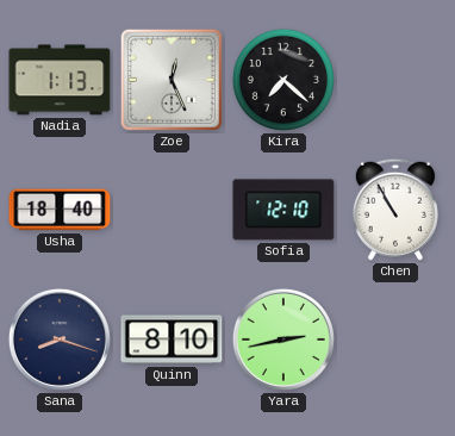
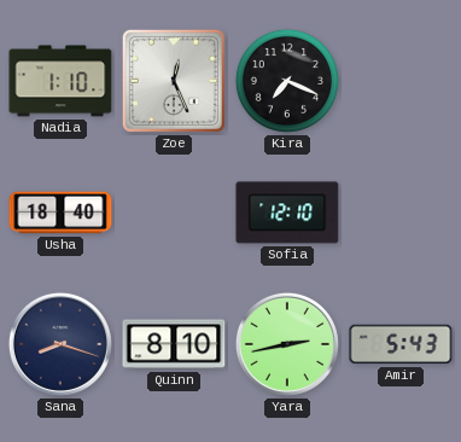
Nadia: 1:13 -> 1:10
Kira: 7:22 -> 7:19
Chen: 10:55 -> none
Amir: none -> 5:43
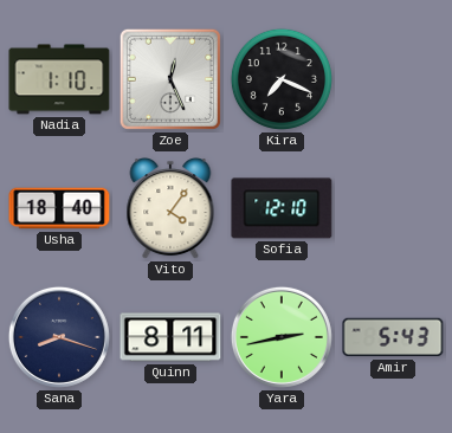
Vito: none -> 4:06
Quinn: 8:10 -> 8:11
